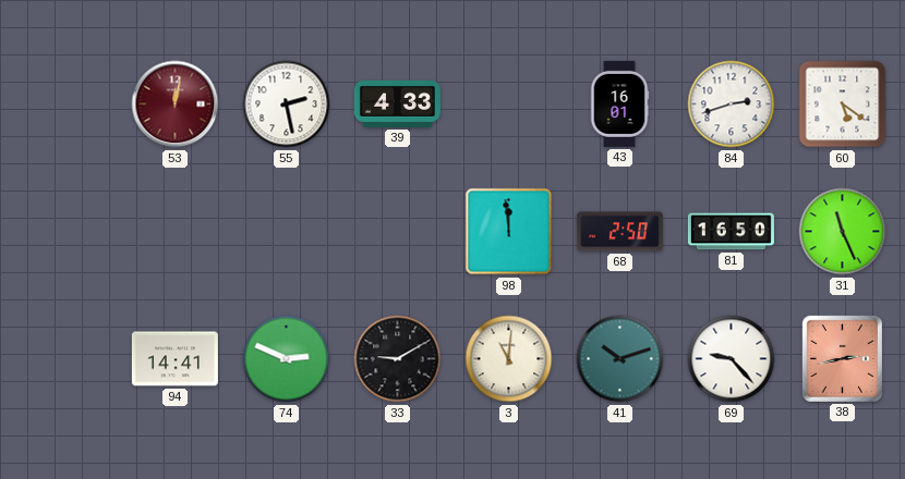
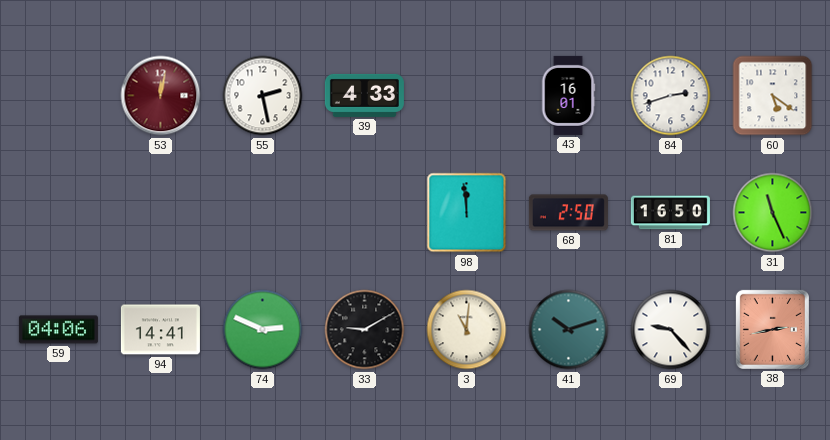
59: none -> 04:06
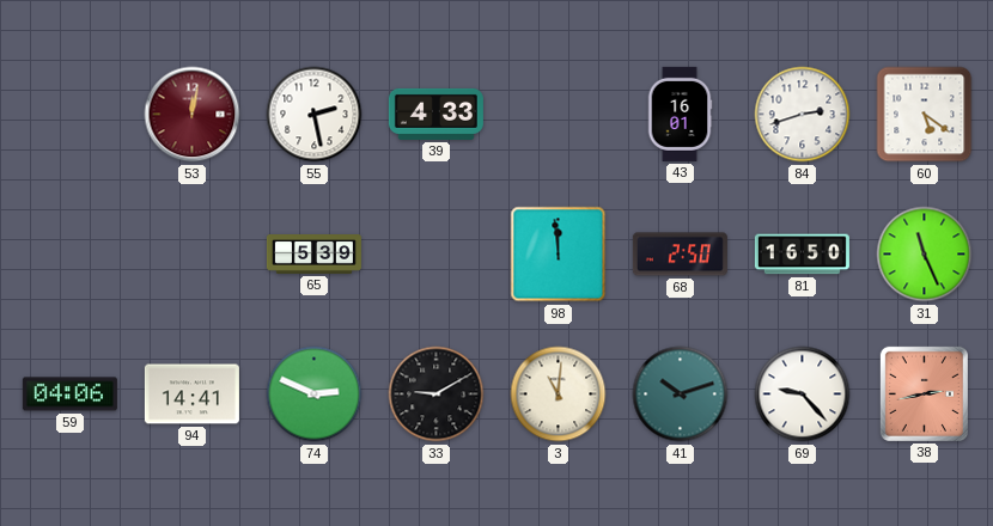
65: none -> 5:39
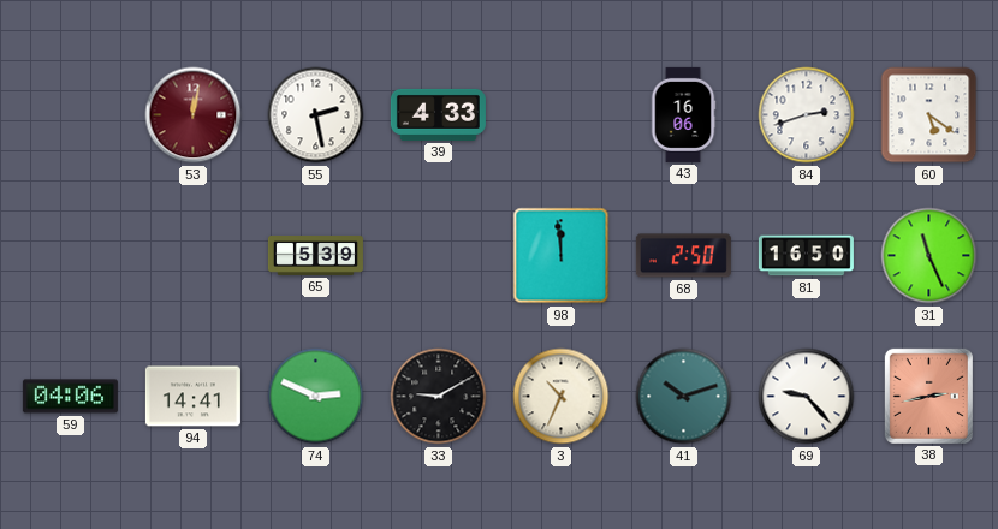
43: 16:01 -> 16:06
3: 11:01 -> 10:34
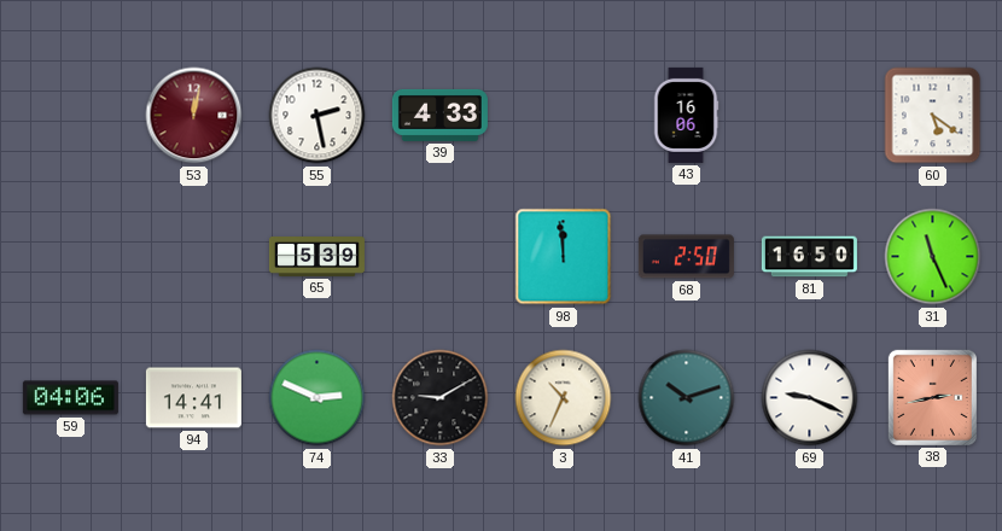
84: 2:42 -> none
69: 9:23 -> 9:19
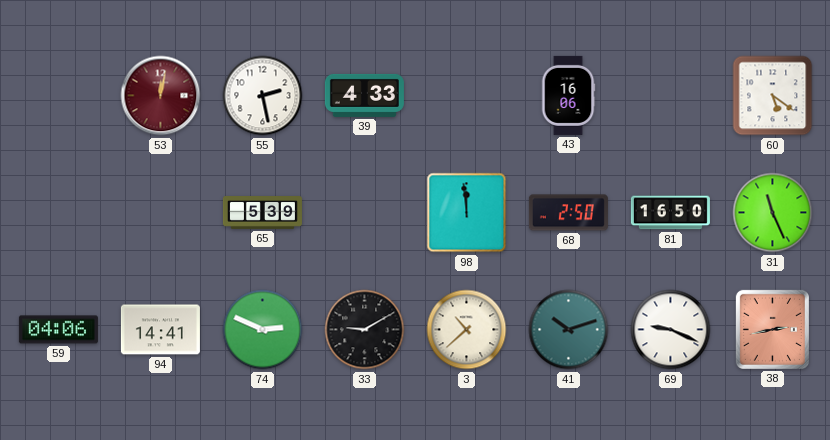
3: 10:34 -> 10:38
